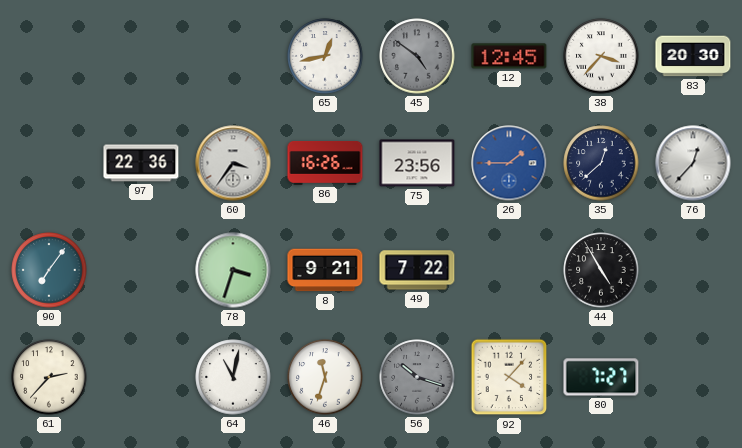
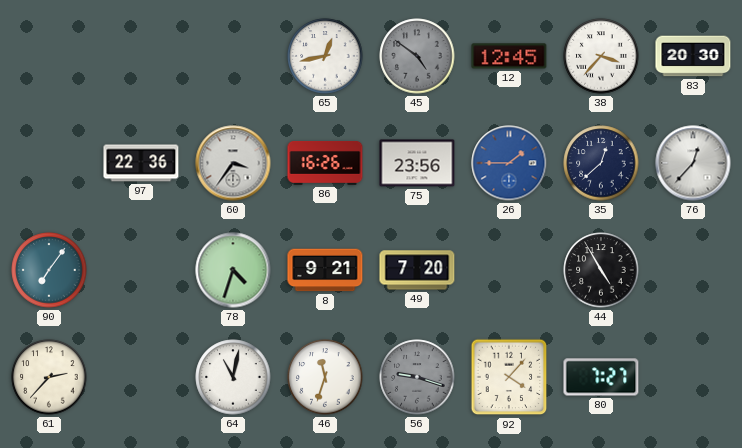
78: 3:33 -> 4:33
49: 7:22 -> 7:20
56: 10:18 -> 9:18
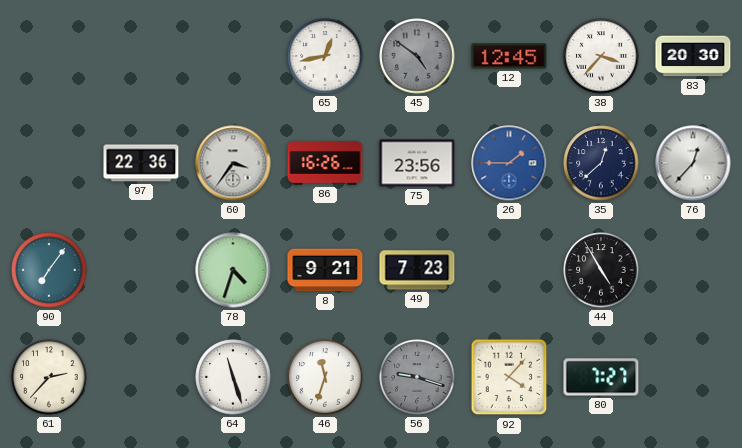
49: 7:20 -> 7:23
64: 11:02 -> 11:27
